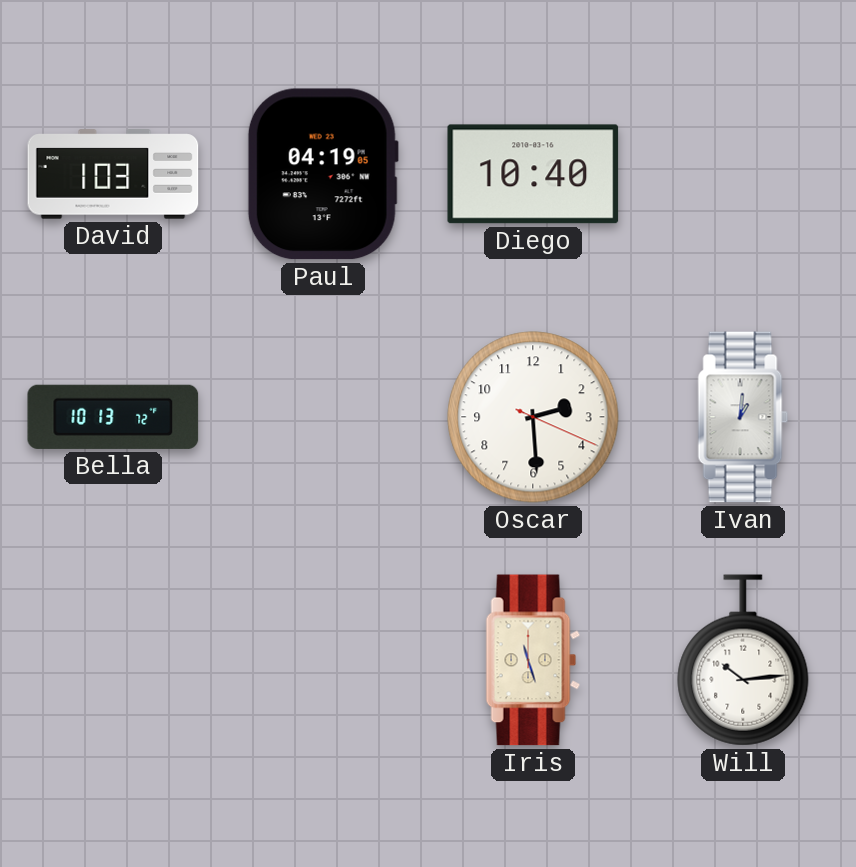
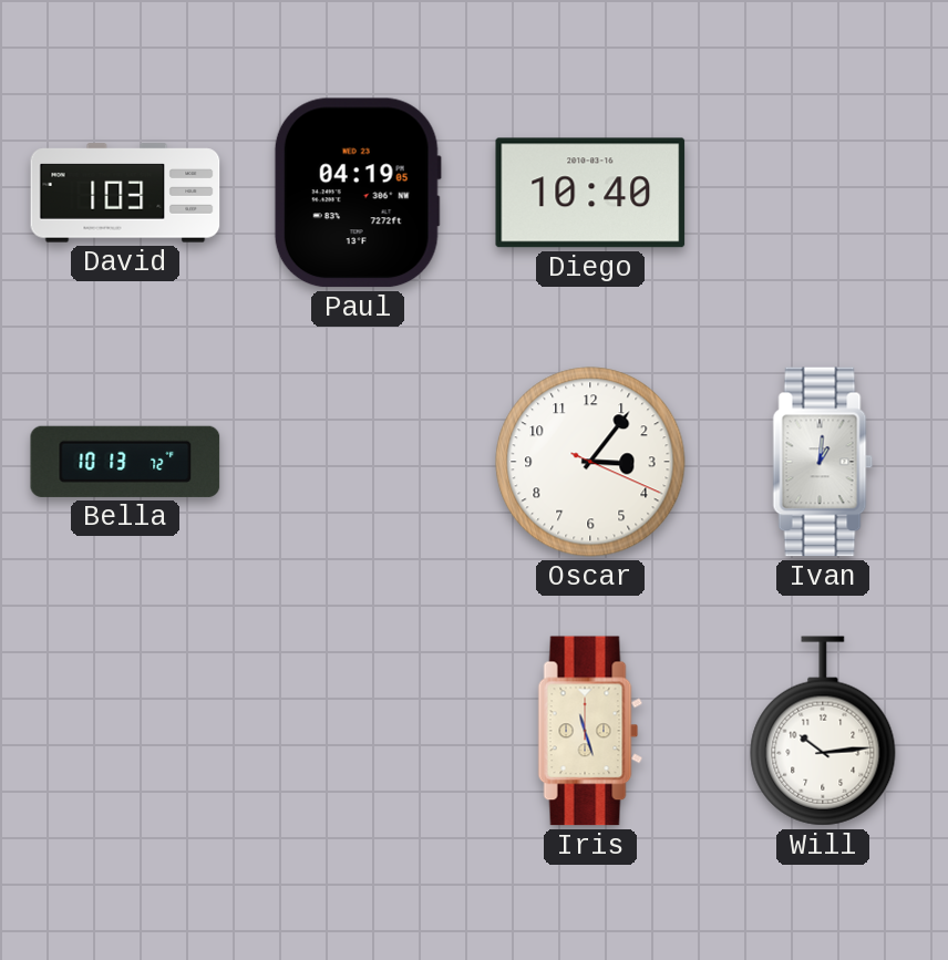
Oscar: 2:29 -> 3:06
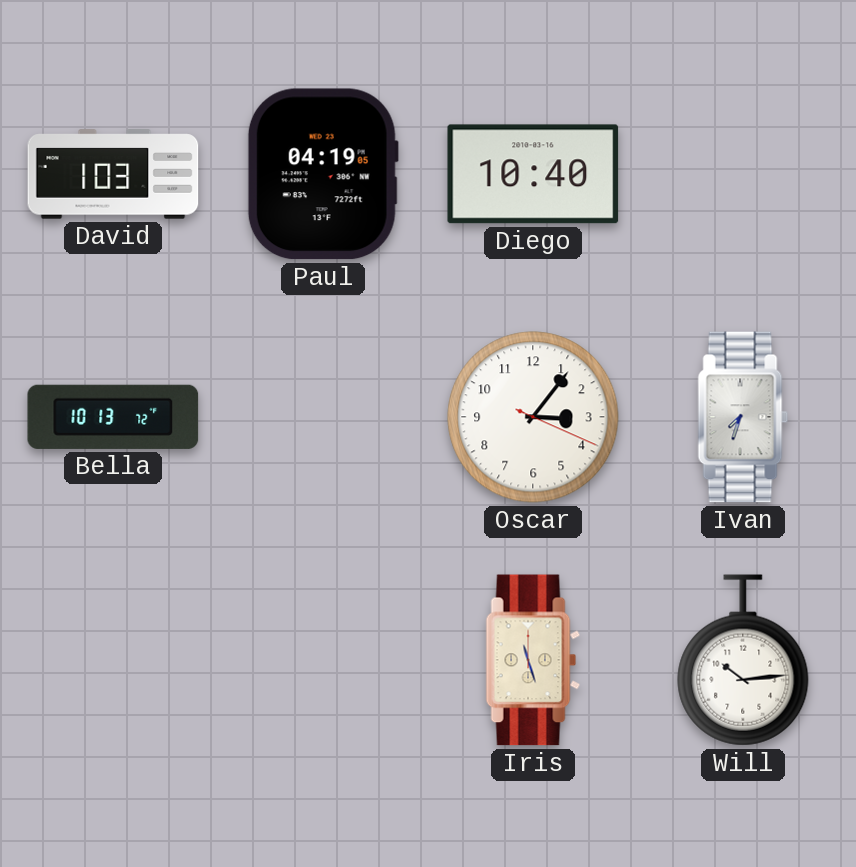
Ivan: 1:01 -> 7:33
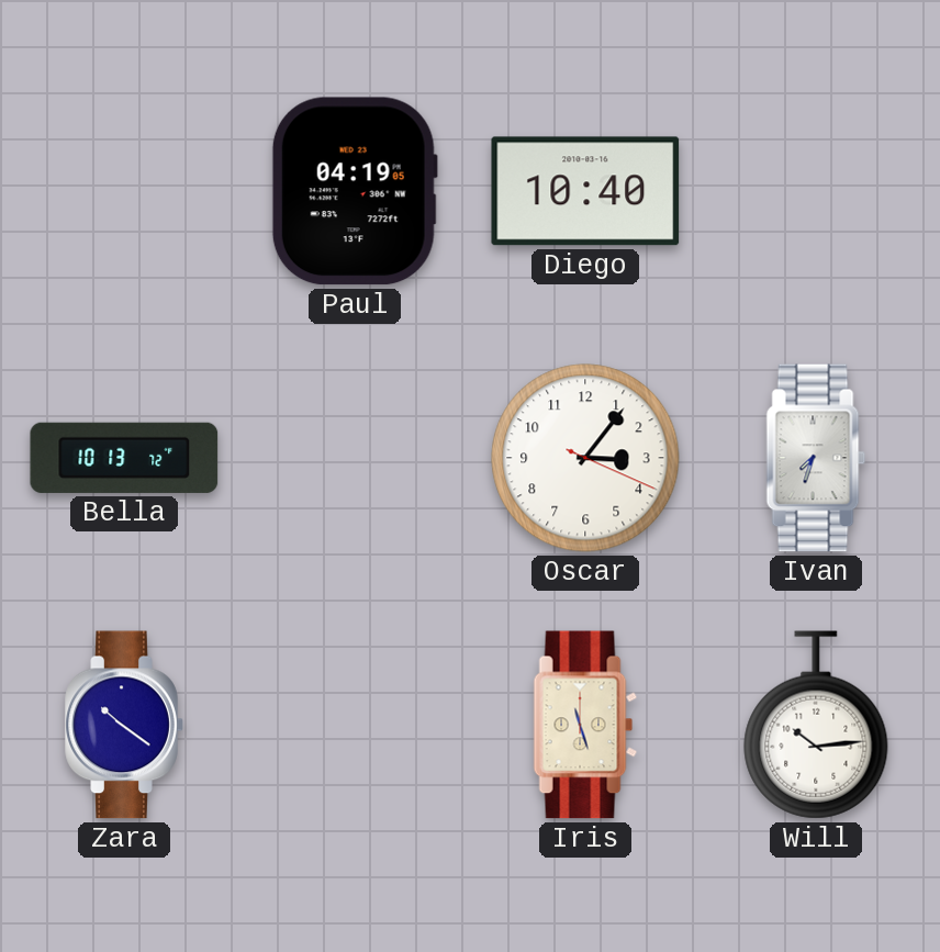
David: 1:03 -> none
Zara: none -> 10:21
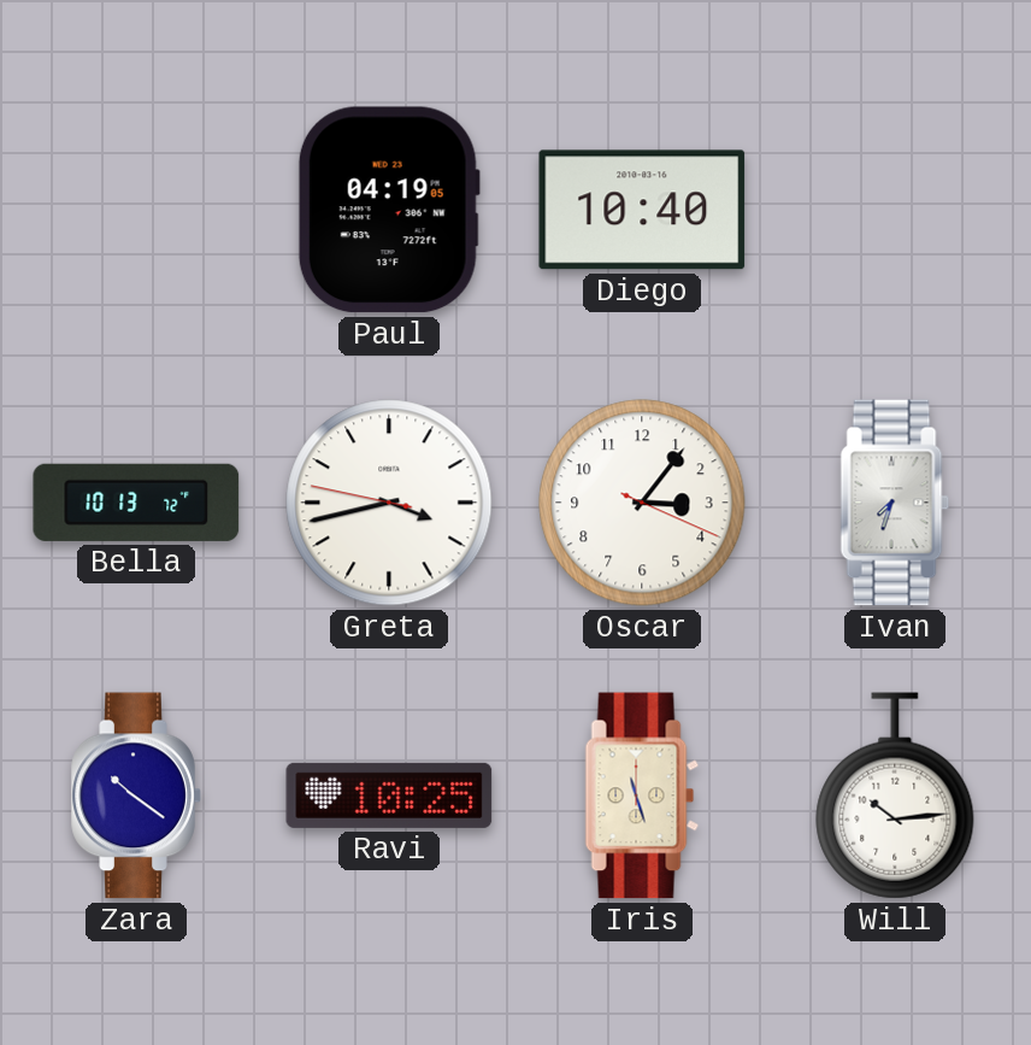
Greta: none -> 3:42
Ravi: none -> 10:25
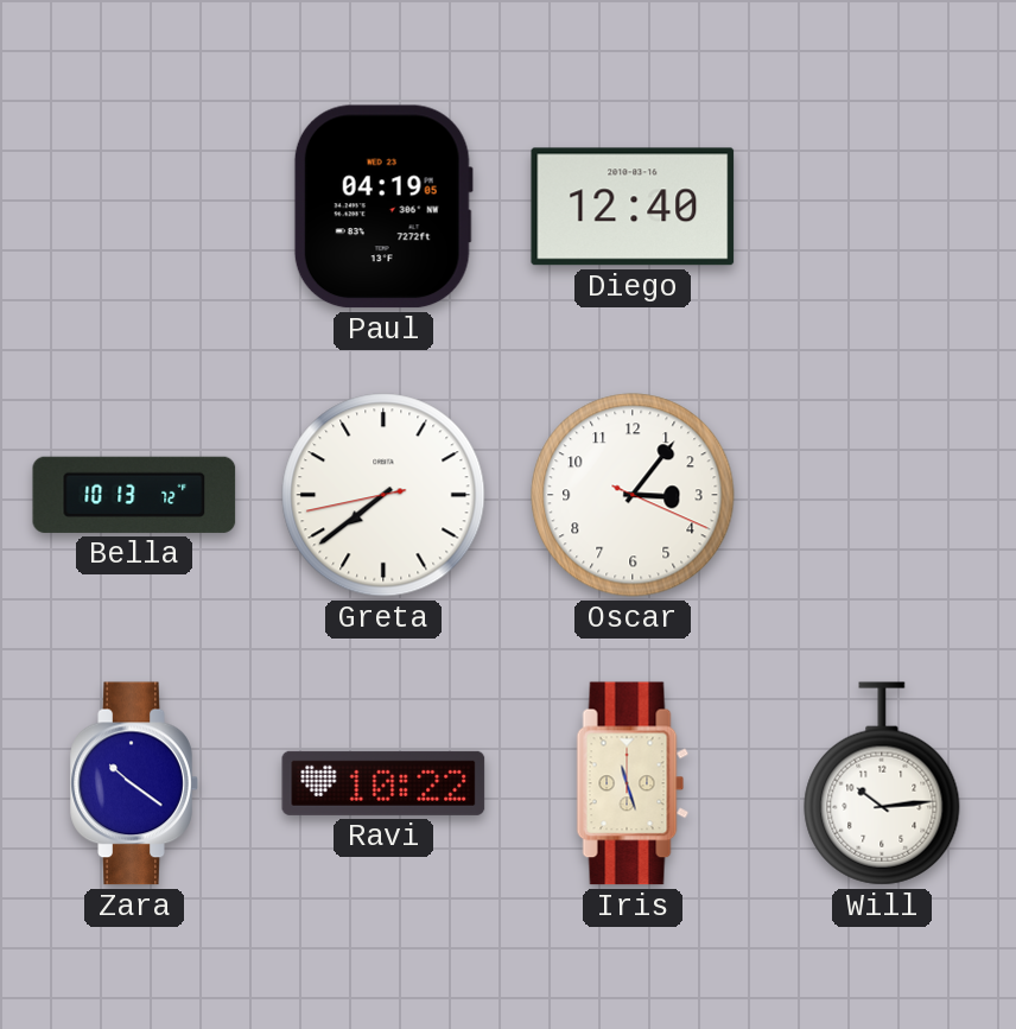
Diego: 10:40 -> 12:40
Greta: 3:42 -> 7:38
Ivan: 7:33 -> none
Ravi: 10:25 -> 10:22
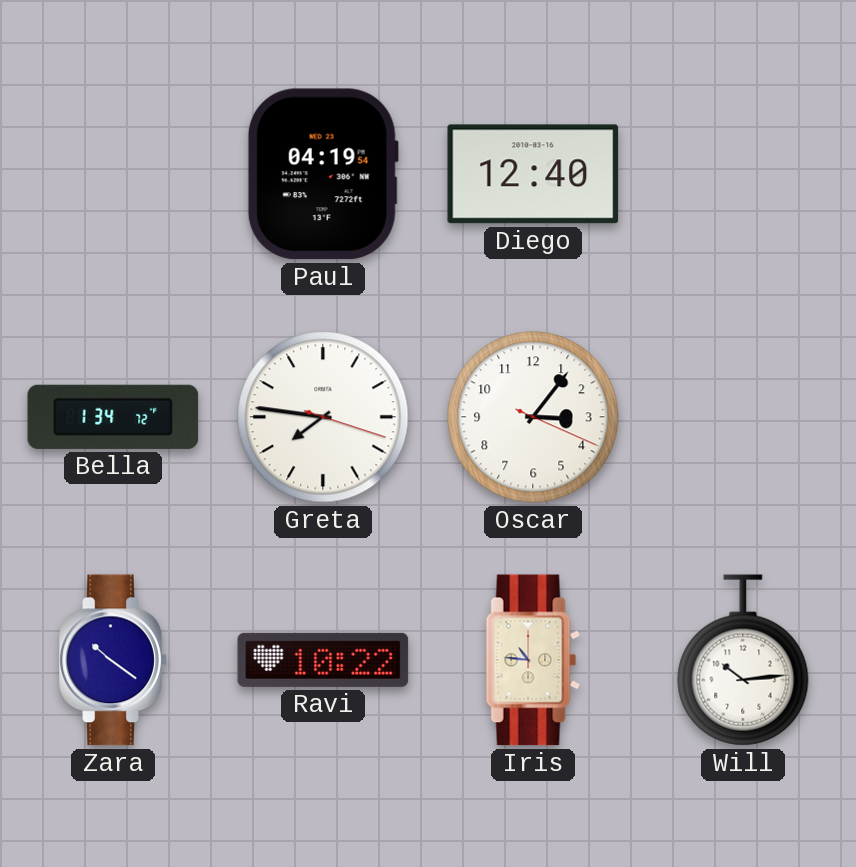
Paul: 04:19:05 -> 04:19:54
Bella: 10:13 -> 1:34
Greta: 7:38 -> 7:46
Iris: 11:27 -> 10:46
